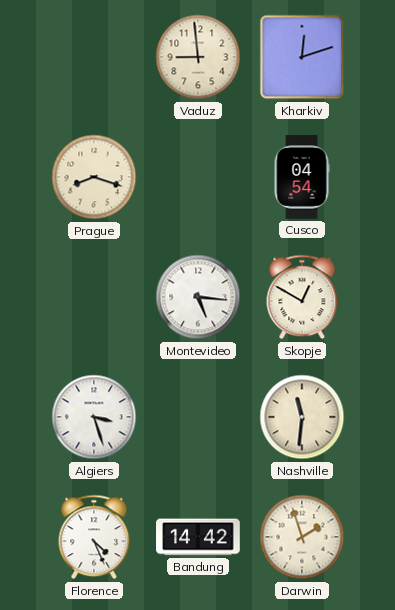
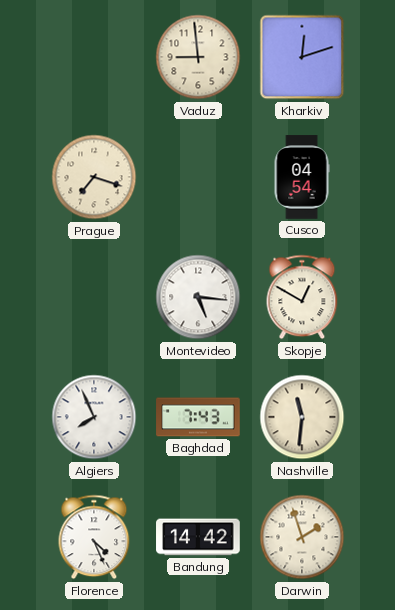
Prague: 8:18 -> 7:18
Algiers: 3:27 -> 7:56
Baghdad: none -> 7:43
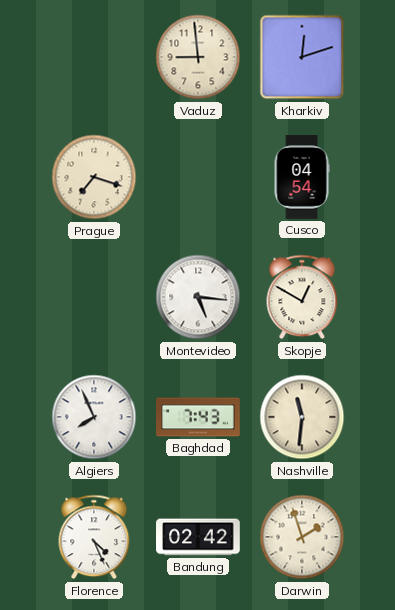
Bandung: 14:42 -> 02:42
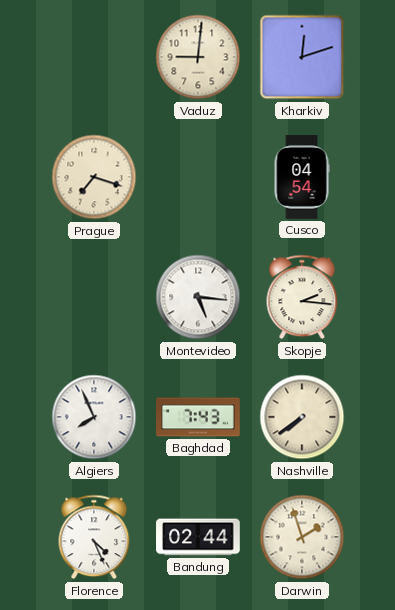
Vaduz: 8:59 -> 9:01
Skopje: 12:50 -> 2:16
Nashville: 11:31 -> 7:39
Bandung: 02:42 -> 02:44
